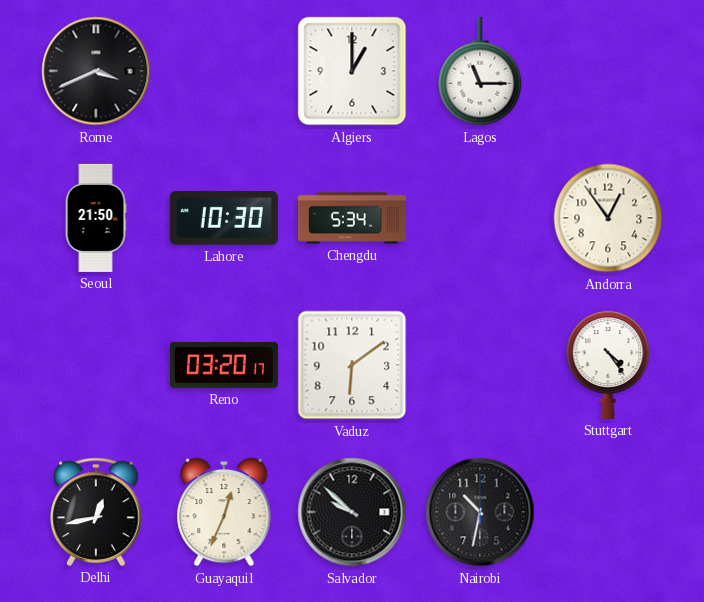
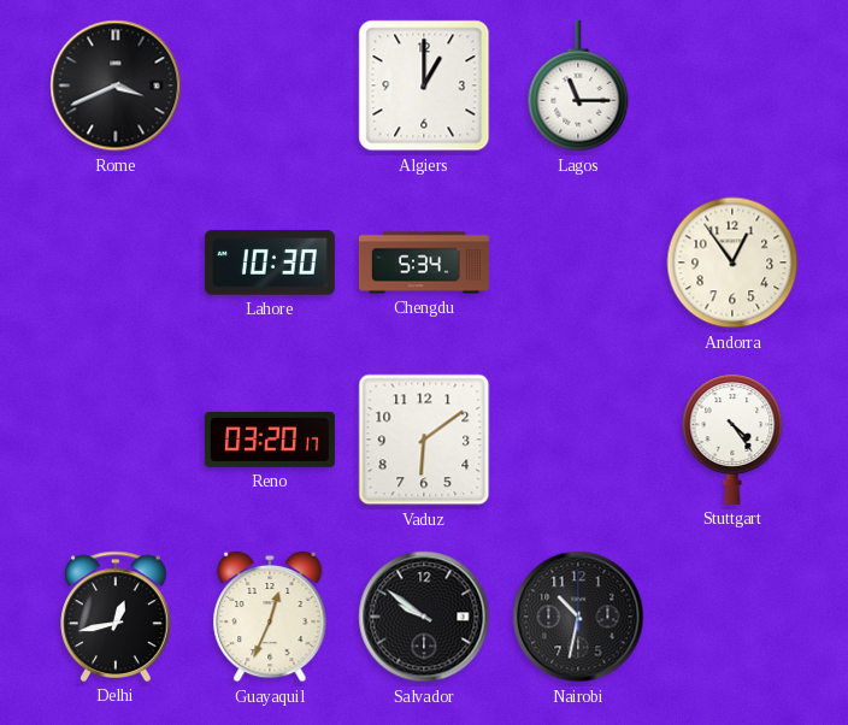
Seoul: 21:50 -> none
Salvador: 9:52 -> 9:51
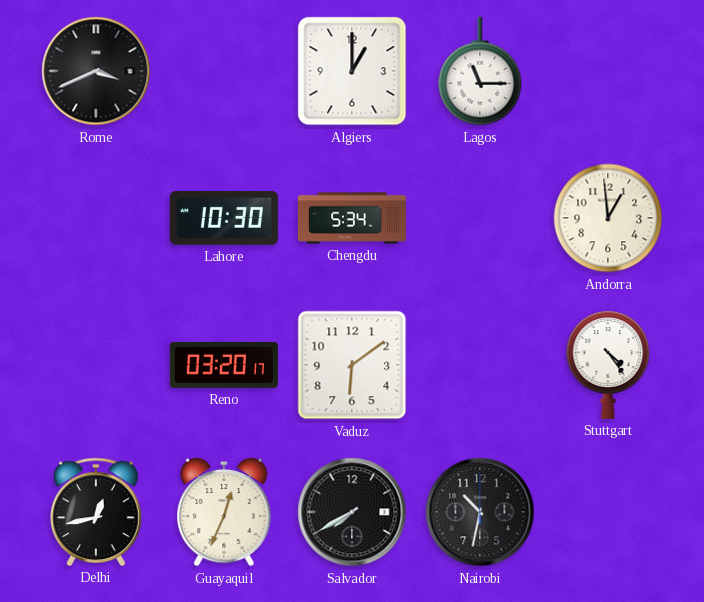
Andorra: 12:54 -> 12:59
Salvador: 9:51 -> 7:40
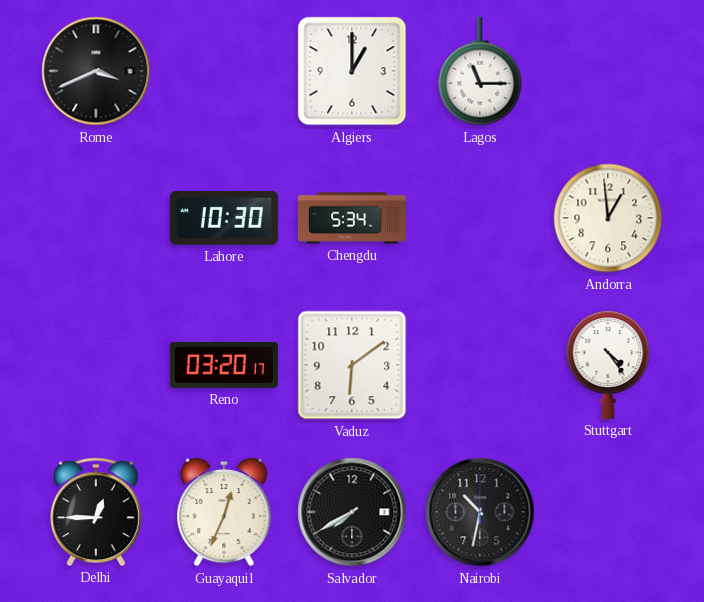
Delhi: 12:43 -> 12:45
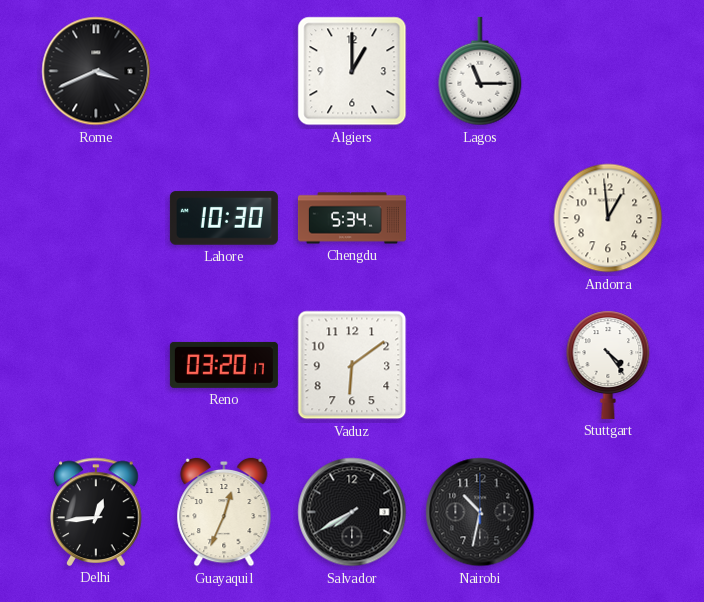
Delhi: 12:45 -> 12:44
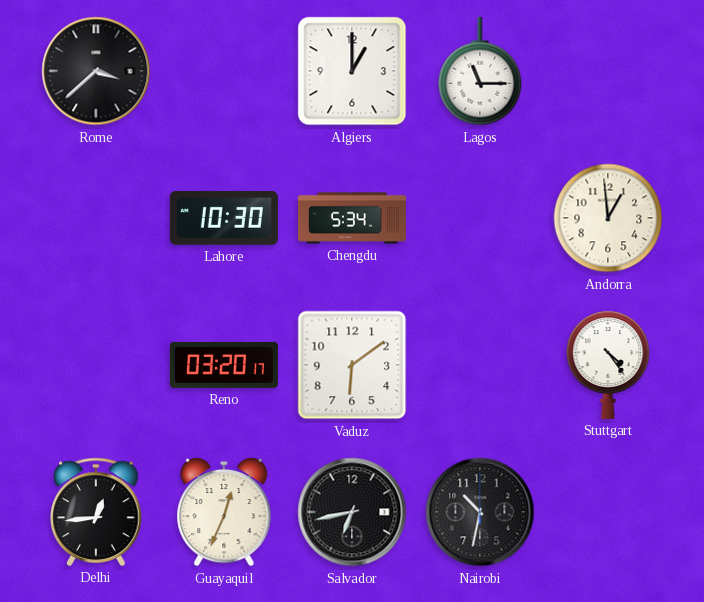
Rome: 3:41 -> 3:38
Salvador: 7:40 -> 6:43
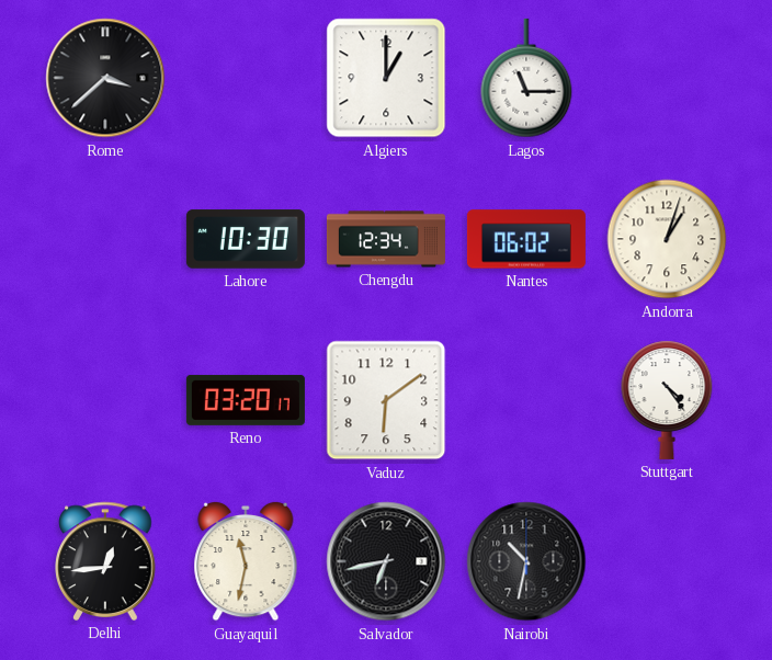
Chengdu: 5:34 -> 12:34
Nantes: none -> 06:02
Andorra: 12:59 -> 1:03
Guayaquil: 12:34 -> 11:32
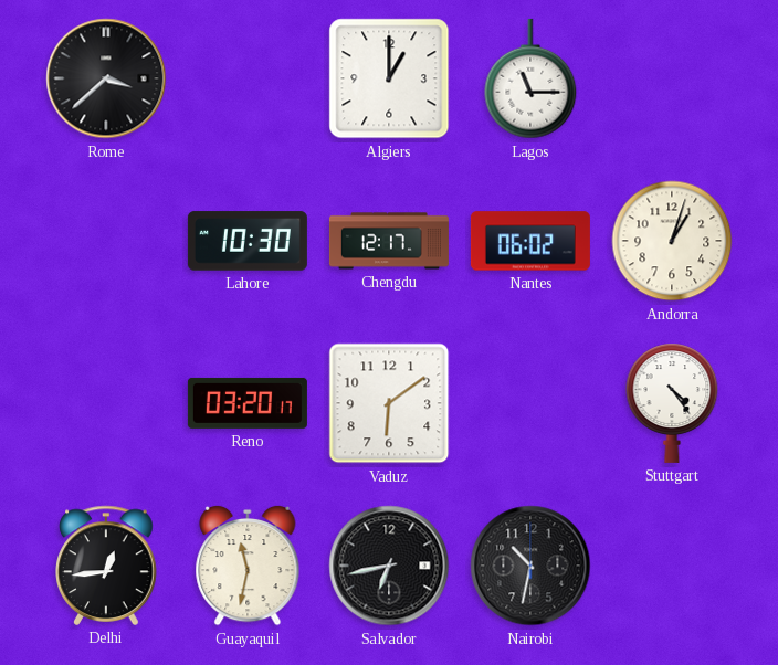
Chengdu: 12:34 -> 12:17
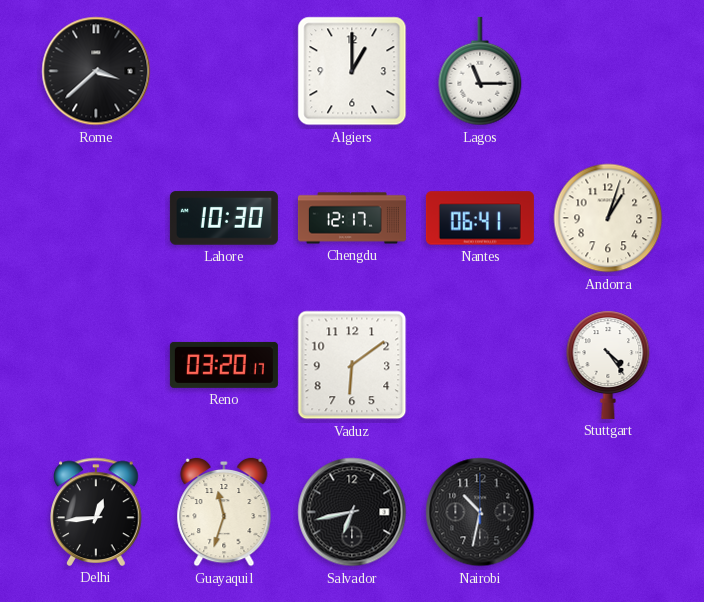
Nantes: 06:02 -> 06:41
Guayaquil: 11:32 -> 11:33
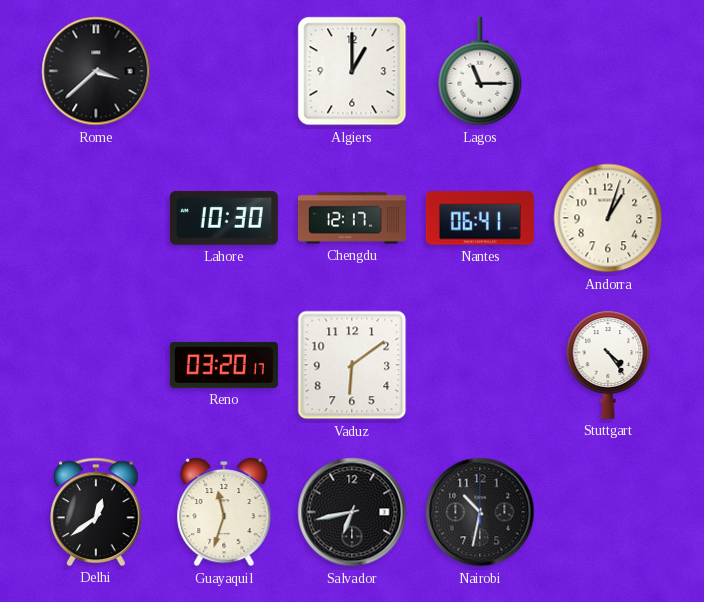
Delhi: 12:44 -> 12:39
